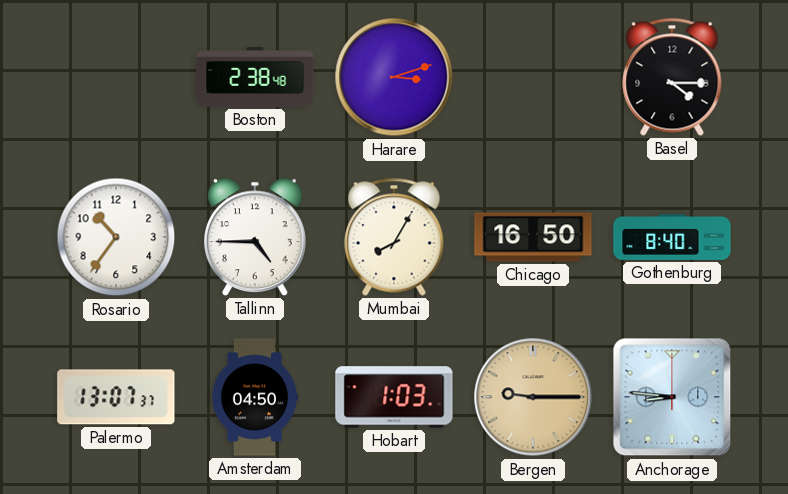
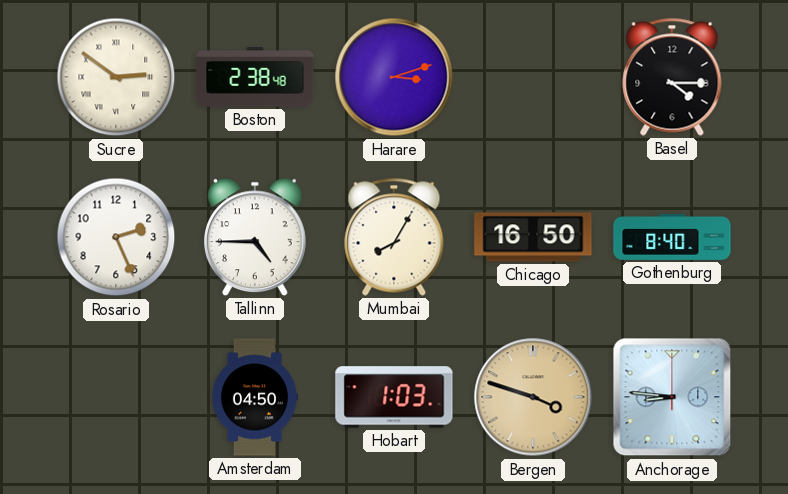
Sucre: none -> 2:51
Rosario: 10:36 -> 2:26
Palermo: 13:07 -> none
Bergen: 9:15 -> 3:48
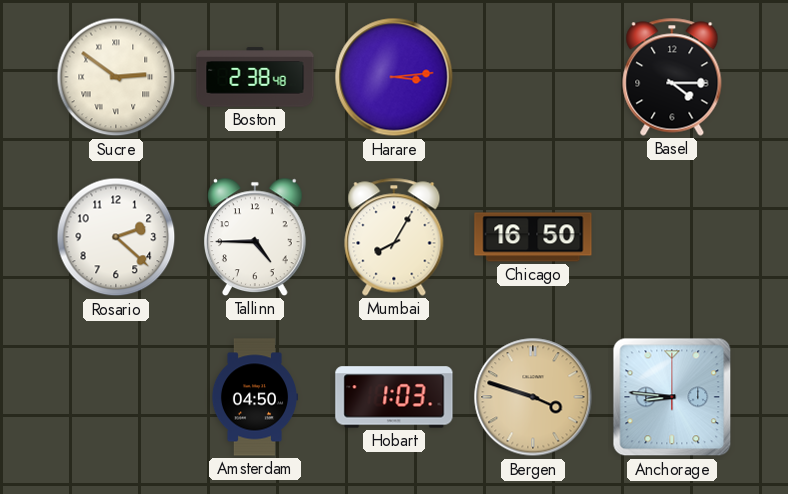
Harare: 3:12 -> 3:14
Rosario: 2:26 -> 2:22
Gothenburg: 8:40 -> none
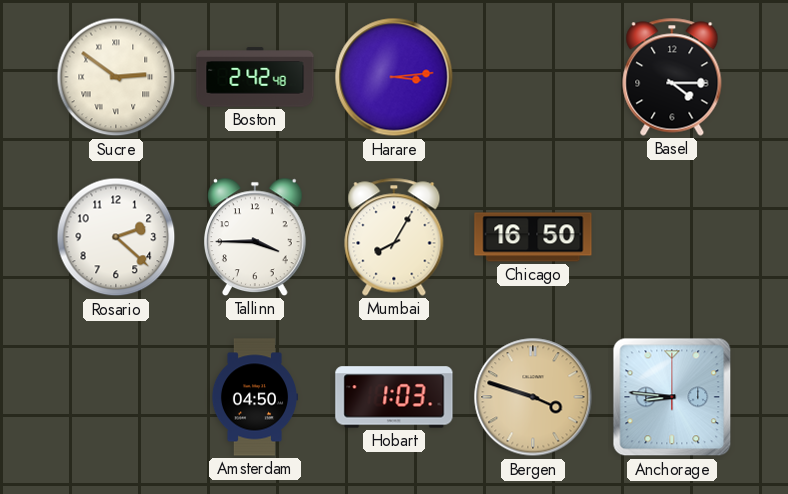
Boston: 2:38 -> 2:42
Tallinn: 4:45 -> 3:45
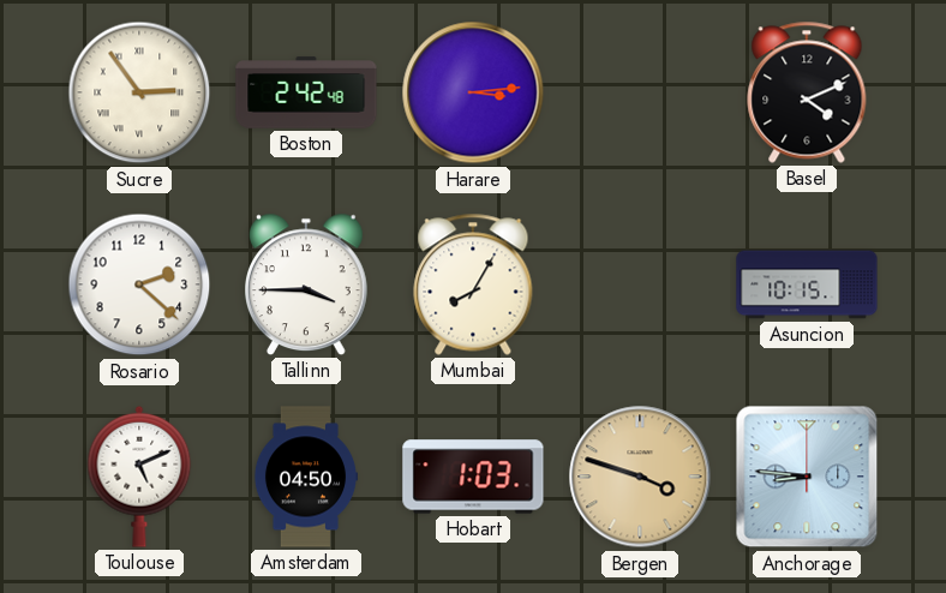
Sucre: 2:51 -> 2:54
Basel: 4:15 -> 4:11
Chicago: 16:50 -> none
Asuncion: none -> 10:15
Toulouse: none -> 5:11
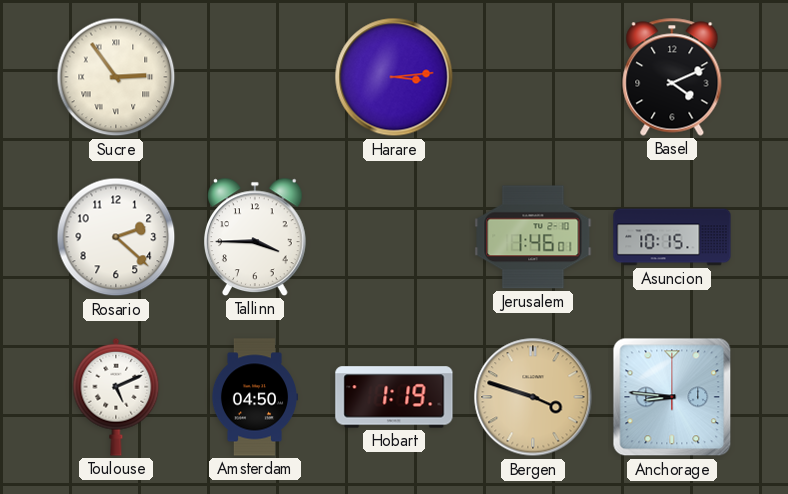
Boston: 2:42 -> none
Mumbai: 8:05 -> none
Jerusalem: none -> 1:46
Hobart: 1:03 -> 1:19
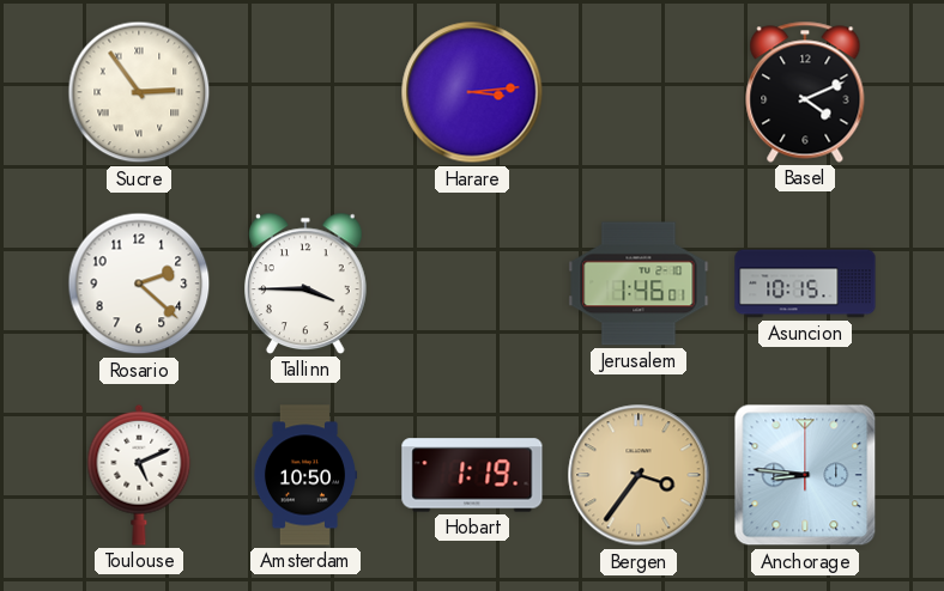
Amsterdam: 04:50 -> 10:50
Bergen: 3:48 -> 3:36
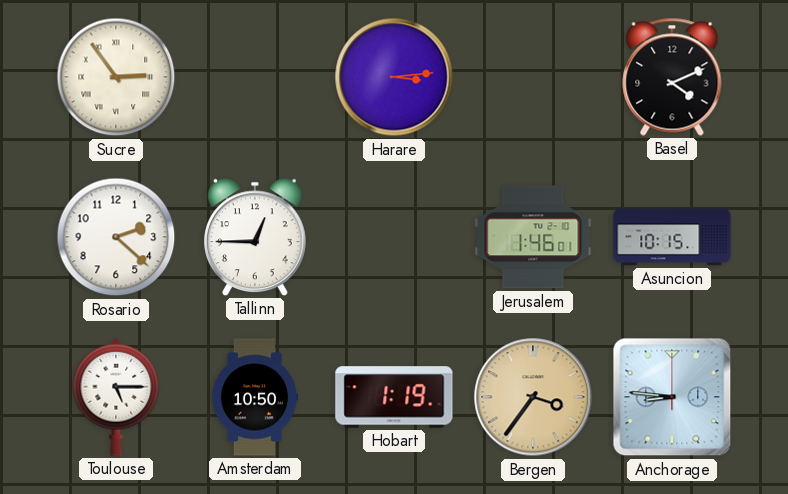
Tallinn: 3:45 -> 12:45
Toulouse: 5:11 -> 5:15
